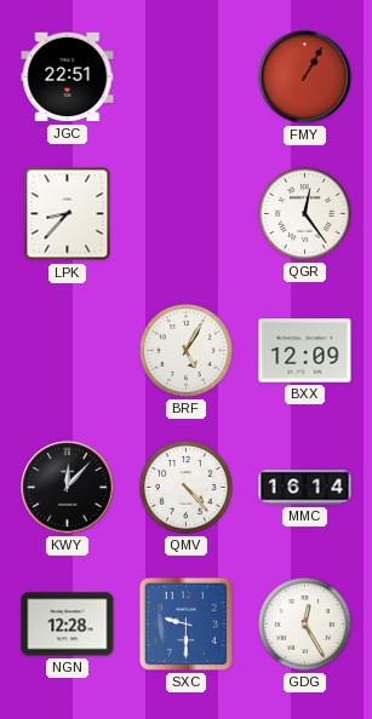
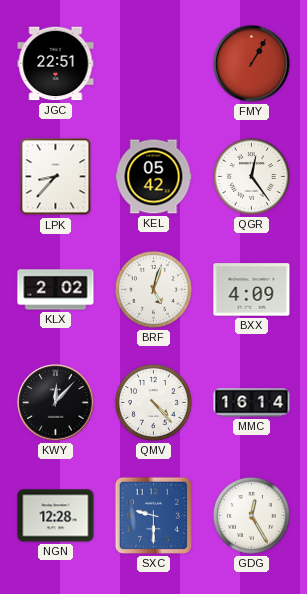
KEL: none -> 05:42
KLX: none -> 2:02
BRF: 5:05 -> 5:03
BXX: 12:09 -> 4:09
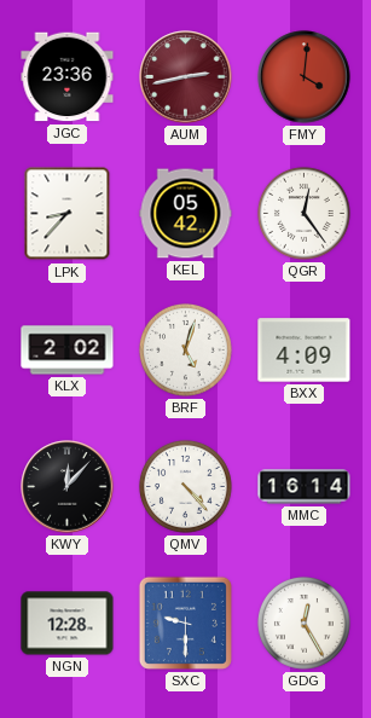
JGC: 22:51 -> 23:36
AUM: none -> 2:43
FMY: 1:05 -> 4:01
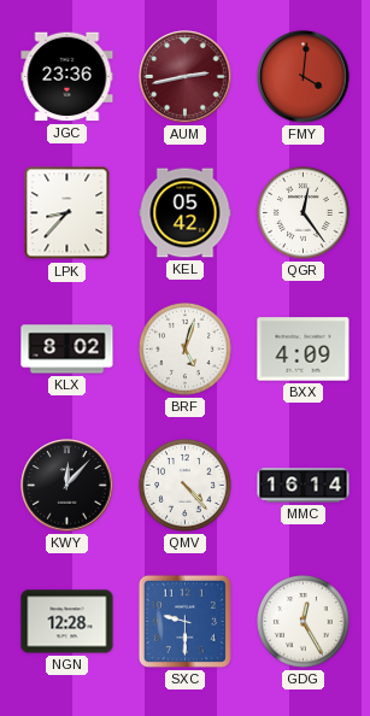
KLX: 2:02 -> 8:02
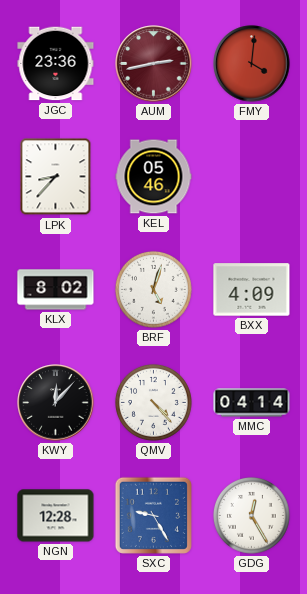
KEL: 05:42 -> 05:46
QGR: 12:24 -> none
MMC: 16:14 -> 04:14
SXC: 9:30 -> 9:25
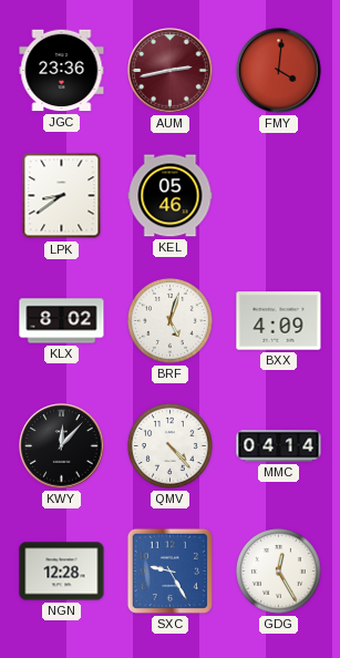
LPK: 8:37 -> 8:39
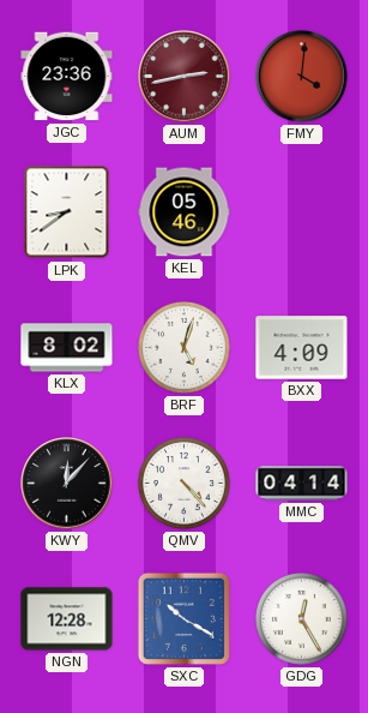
SXC: 9:25 -> 10:20
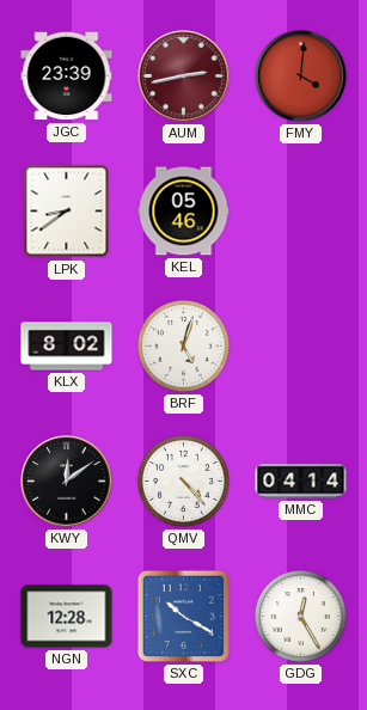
JGC: 23:36 -> 23:39
BXX: 4:09 -> none
KWY: 12:07 -> 12:09
